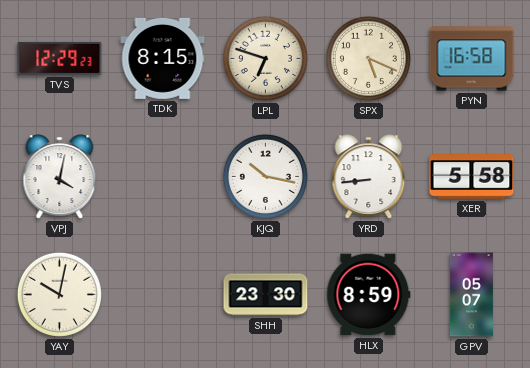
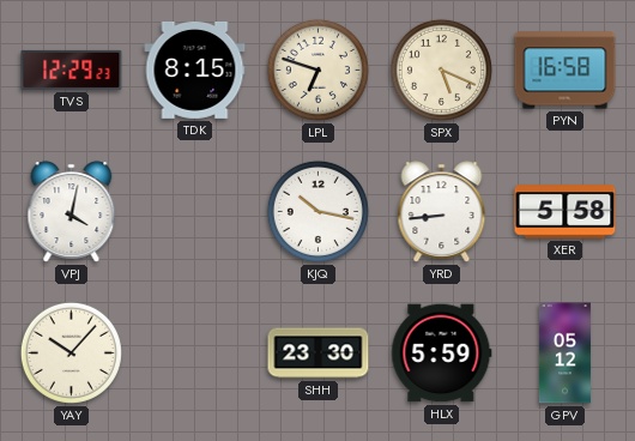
YAY: 10:02 -> 10:07
HLX: 8:59 -> 5:59
GPV: 05:07 -> 05:12
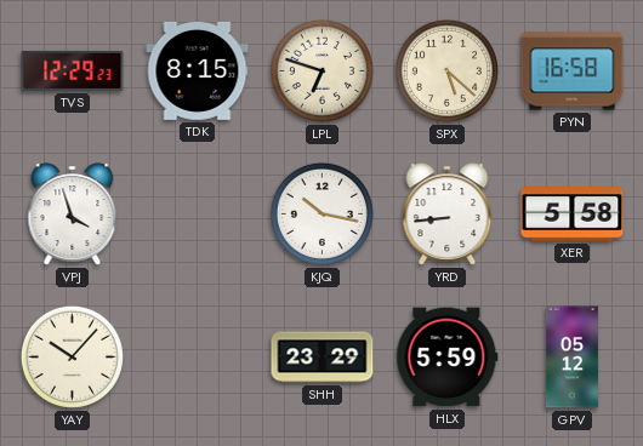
SPX: 5:19 -> 5:22
VPJ: 4:02 -> 3:57
SHH: 23:30 -> 23:29
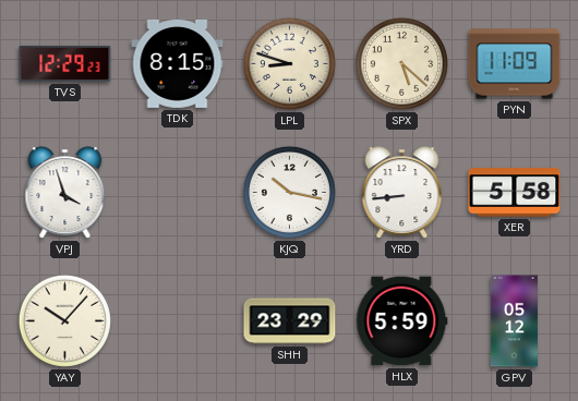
LPL: 6:48 -> 8:48
PYN: 16:58 -> 11:09
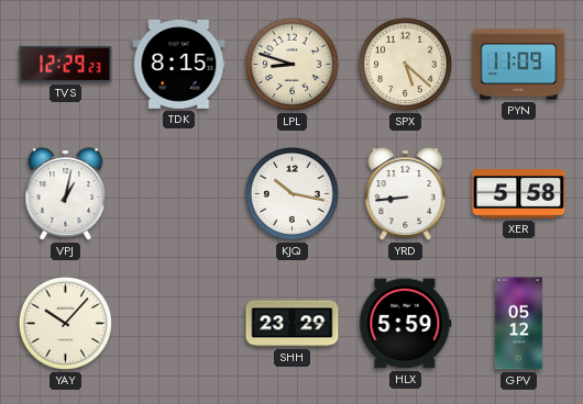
VPJ: 3:57 -> 1:02
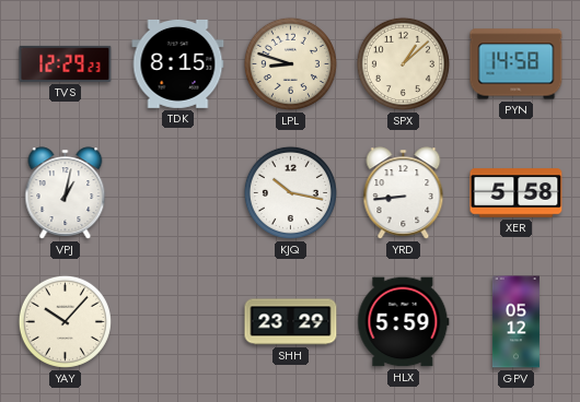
SPX: 5:22 -> 1:08
PYN: 11:09 -> 14:58
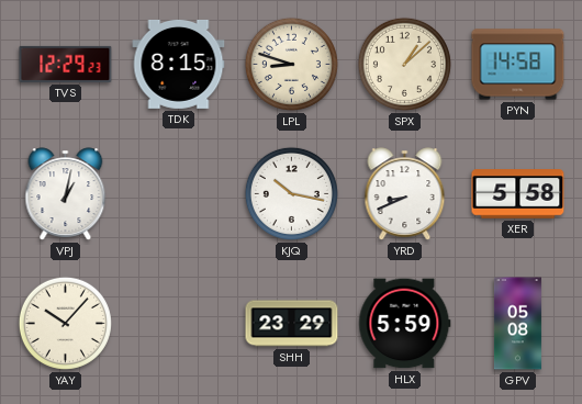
YRD: 8:44 -> 8:41
GPV: 05:12 -> 05:08
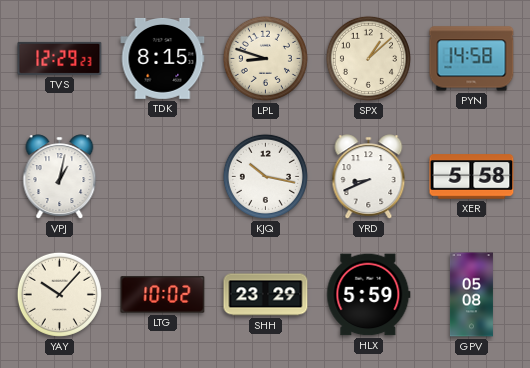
LTG: none -> 10:02
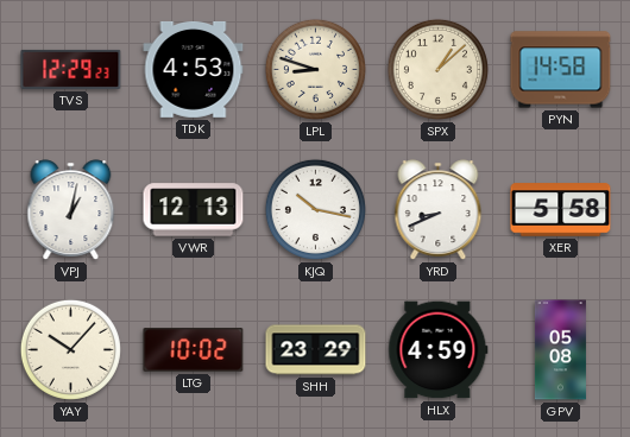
TDK: 8:15 -> 4:53
VWR: none -> 12:13
HLX: 5:59 -> 4:59
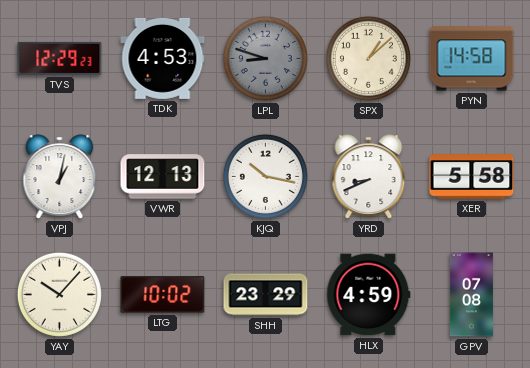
LPL dial: cream -> grey
GPV: 05:08 -> 07:08
